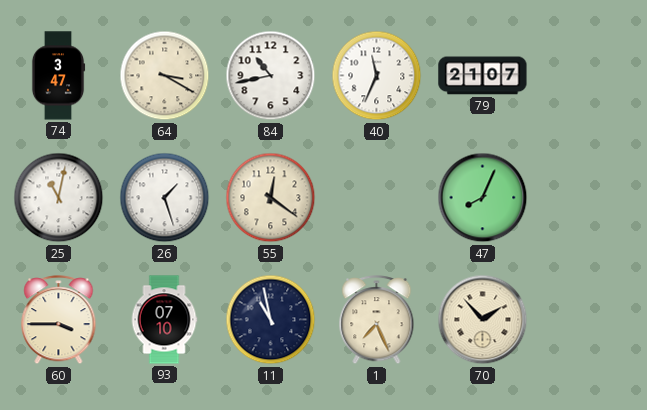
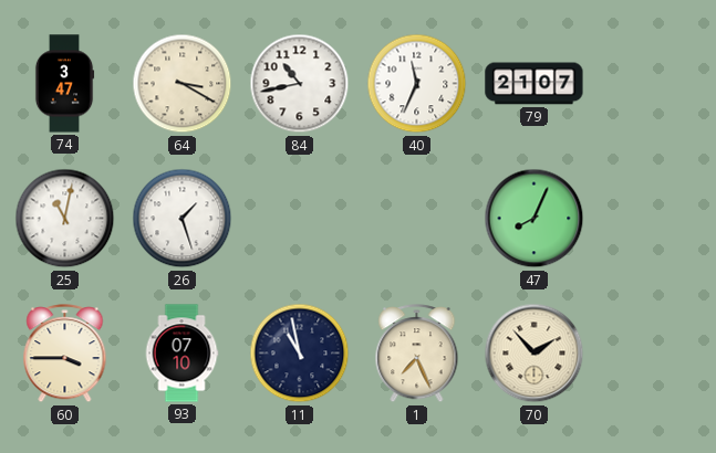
55: 12:21 -> none
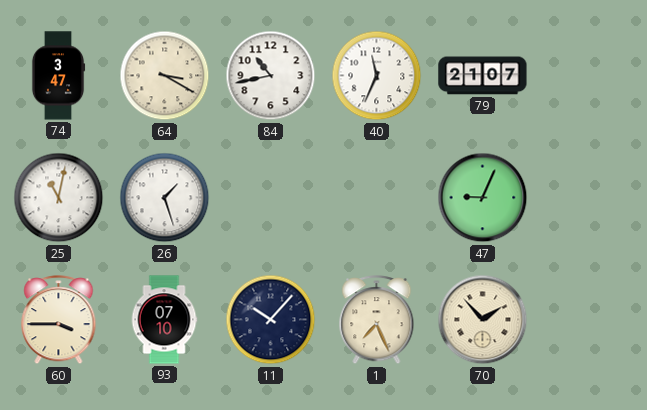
47: 8:04 -> 9:04
11: 10:58 -> 10:07
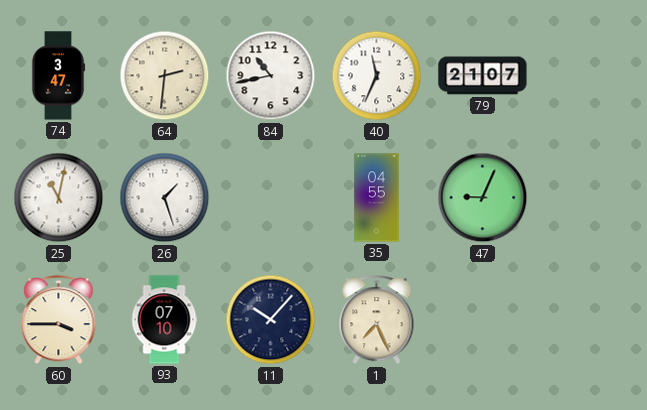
64: 3:20 -> 2:31
35: none -> 04:55
70: 1:53 -> none
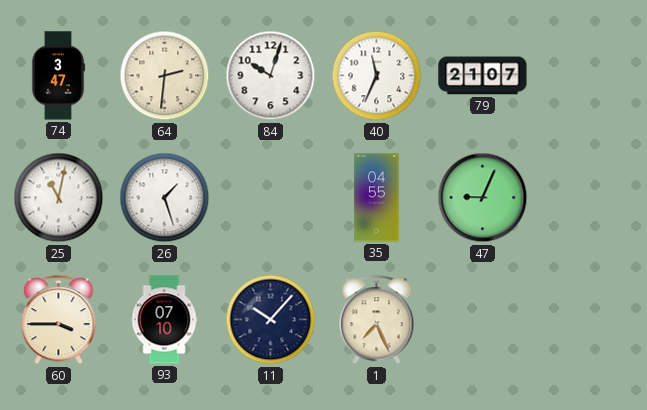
84: 10:43 -> 10:03
